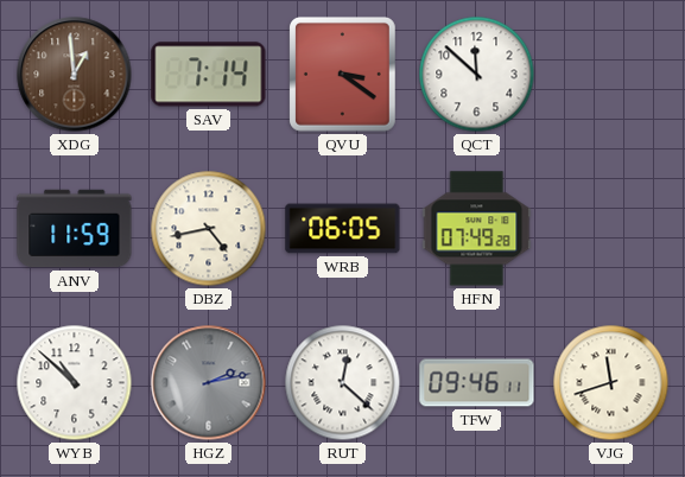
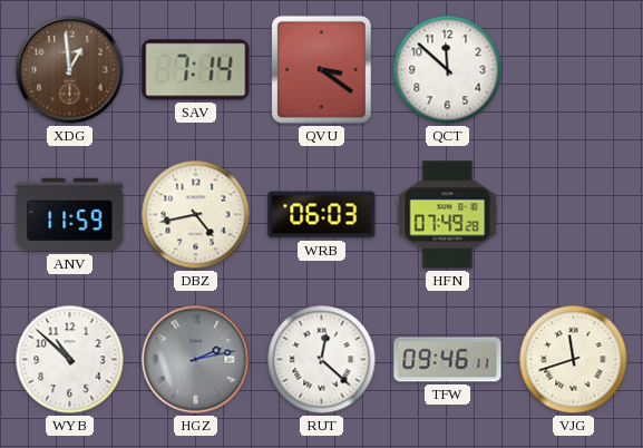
WRB: 06:05 -> 06:03
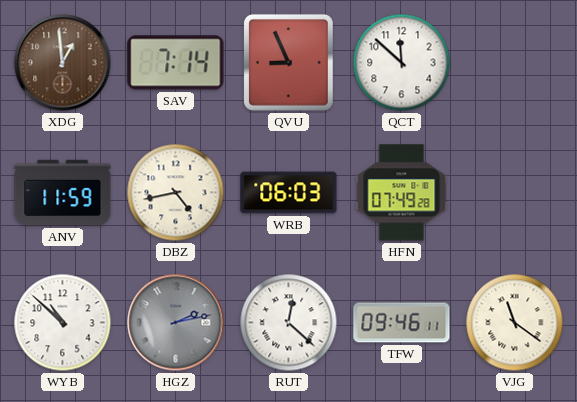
QVU: 3:21 -> 8:56
VJG: 11:42 -> 11:21
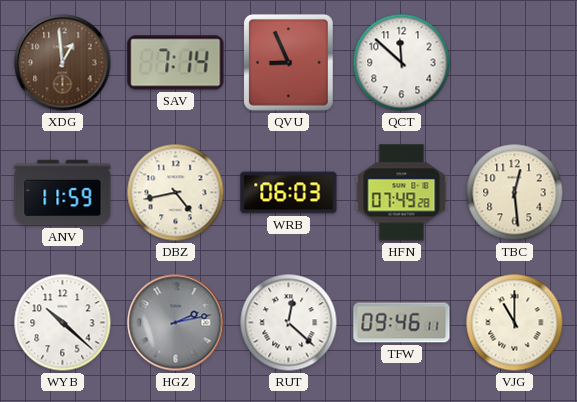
TBC: none -> 12:29
WYB: 10:52 -> 10:22
VJG: 11:21 -> 11:00
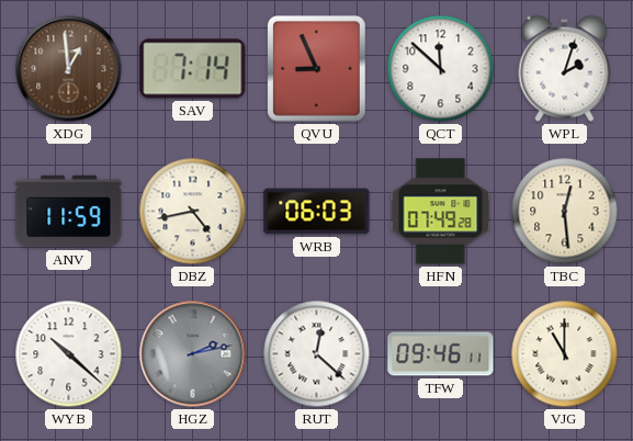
WPL: none -> 2:03
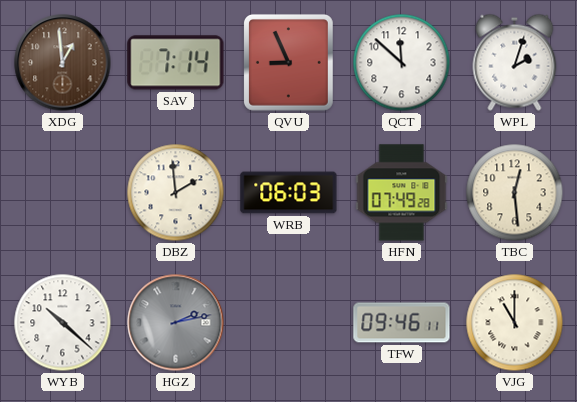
ANV: 11:59 -> none
DBZ: 4:43 -> 1:59
RUT: 12:22 -> none
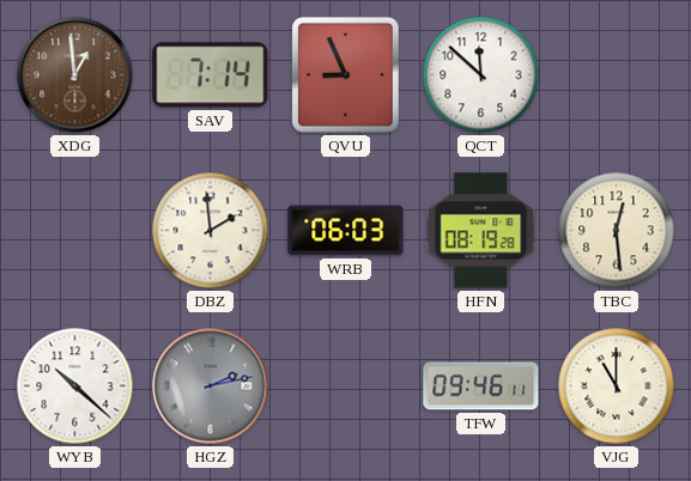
WPL: 2:03 -> none
HFN: 07:49 -> 08:19
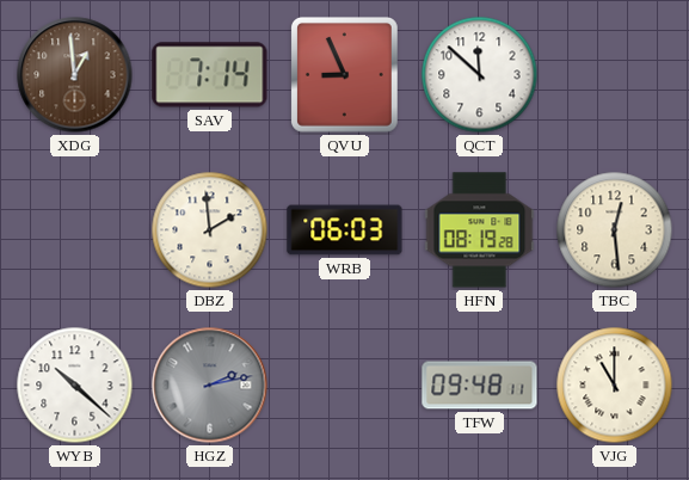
TFW: 09:46 -> 09:48
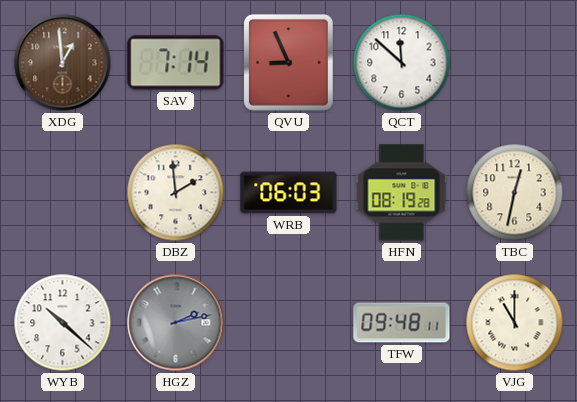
TBC: 12:29 -> 12:32
